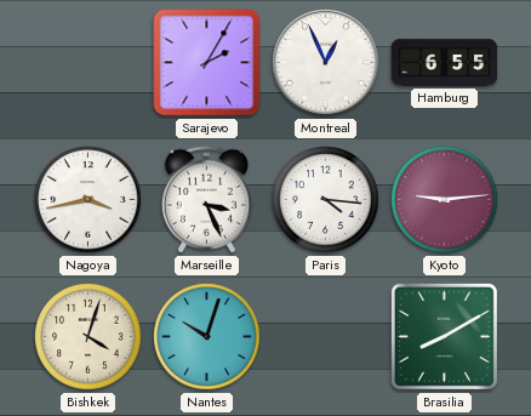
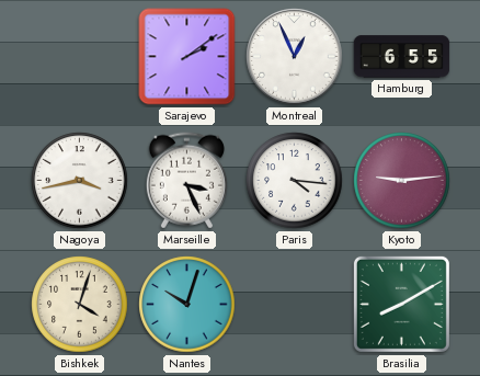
Sarajevo: 2:05 -> 2:09
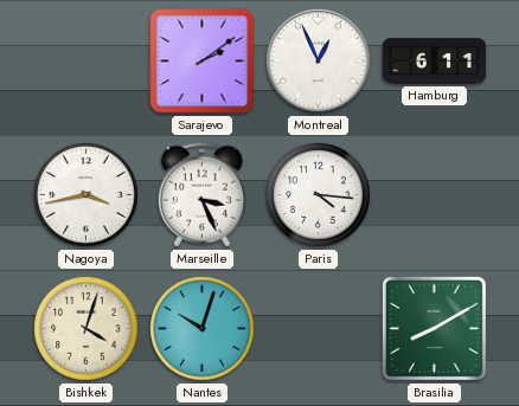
Hamburg: 6:55 -> 6:11
Kyoto: 9:14 -> none
